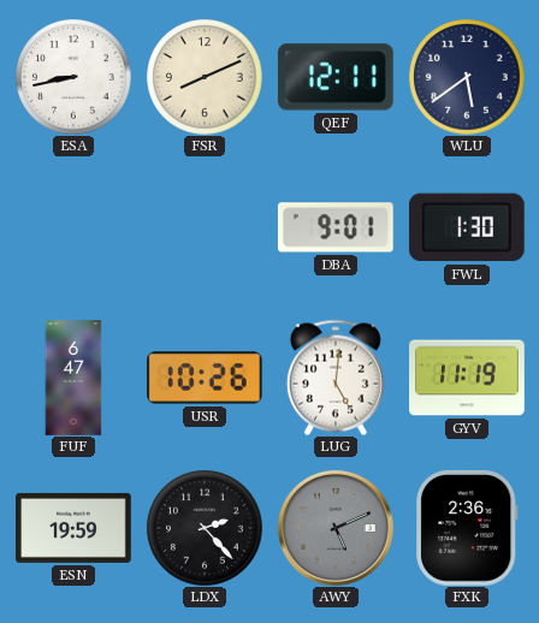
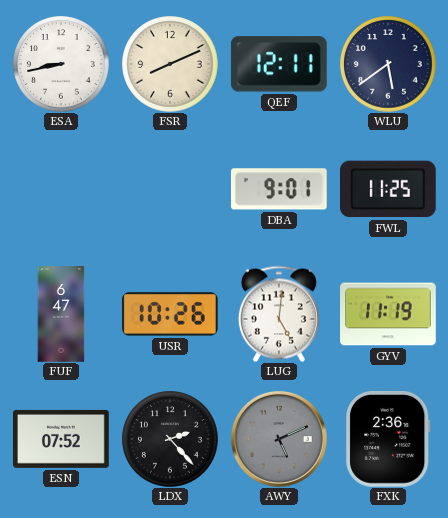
FWL: 1:30 -> 11:25
ESN: 19:59 -> 07:52
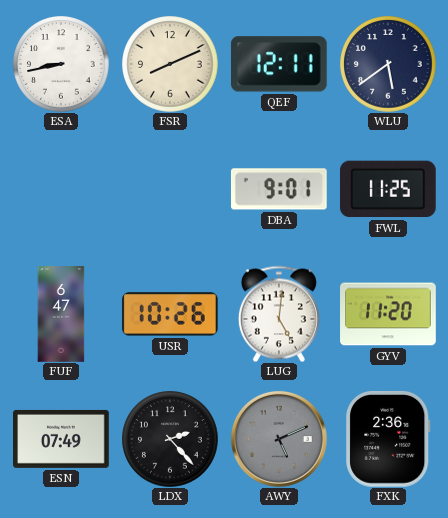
GYV: 11:19 -> 11:20
ESN: 07:52 -> 07:49
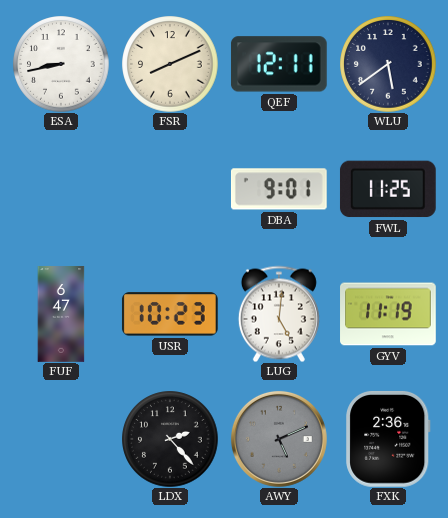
USR: 10:26 -> 10:23
GYV: 11:20 -> 11:19
ESN: 07:49 -> none
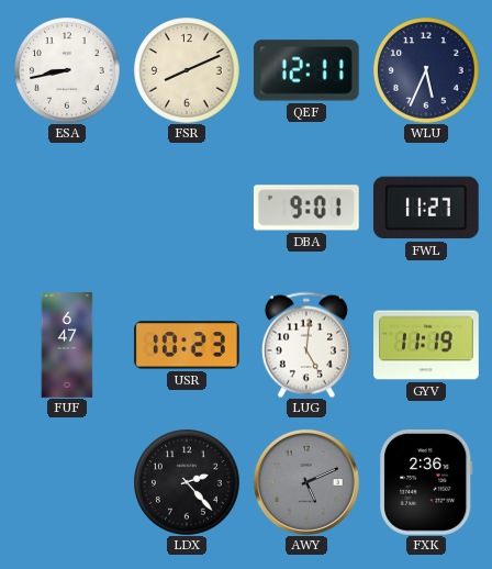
WLU: 5:39 -> 5:34
FWL: 11:25 -> 11:27
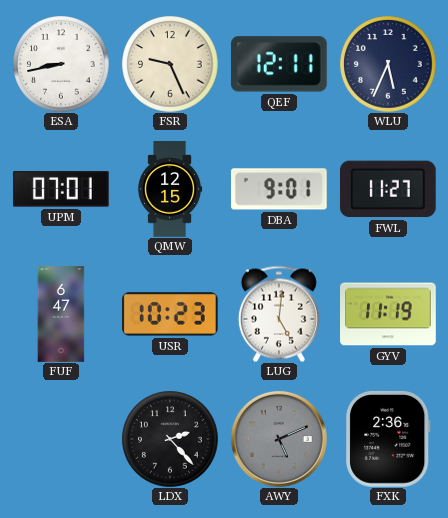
FSR: 8:11 -> 9:26
UPM: none -> 07:01
QMW: none -> 12:15
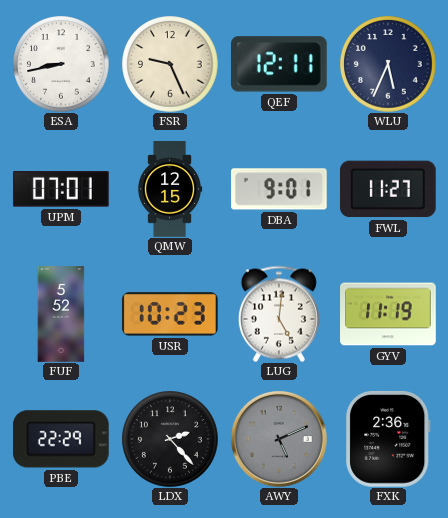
FUF: 6:47 -> 5:52
PBE: none -> 22:29
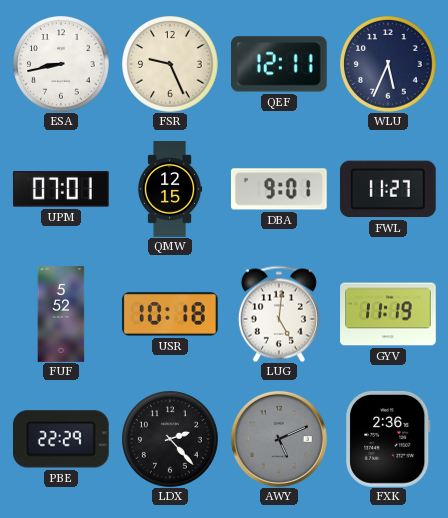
USR: 10:23 -> 10:18
